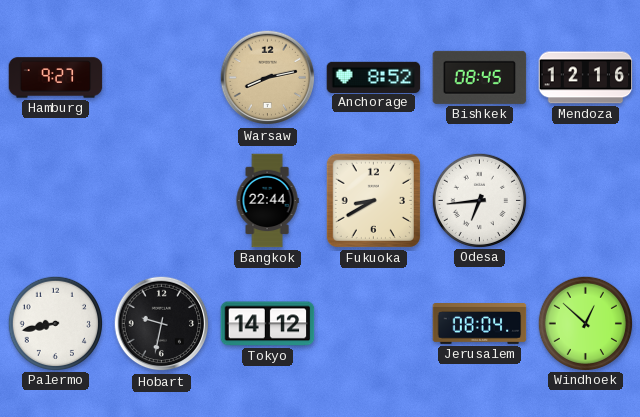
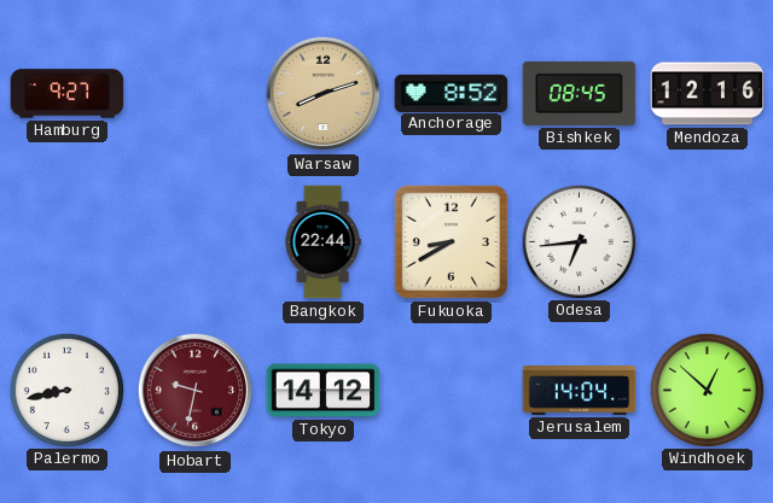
Warsaw: 8:13 -> 8:12
Hobart dial: black -> burgundy
Jerusalem: 08:04 -> 14:04
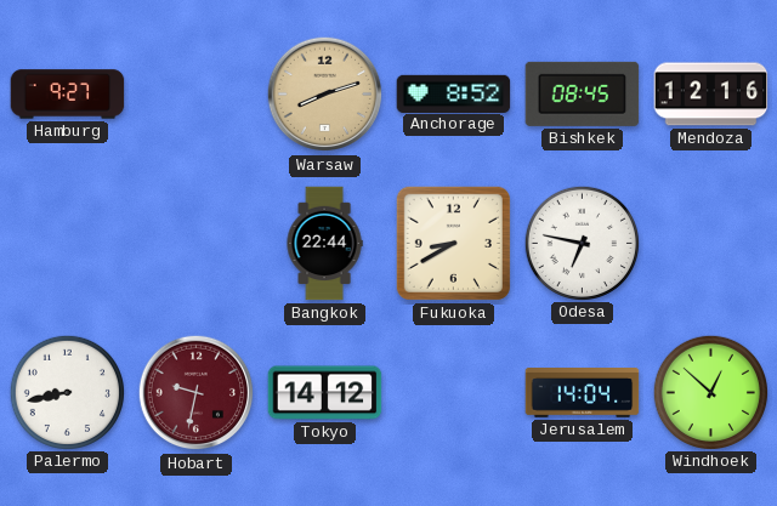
Odesa: 6:44 -> 6:47
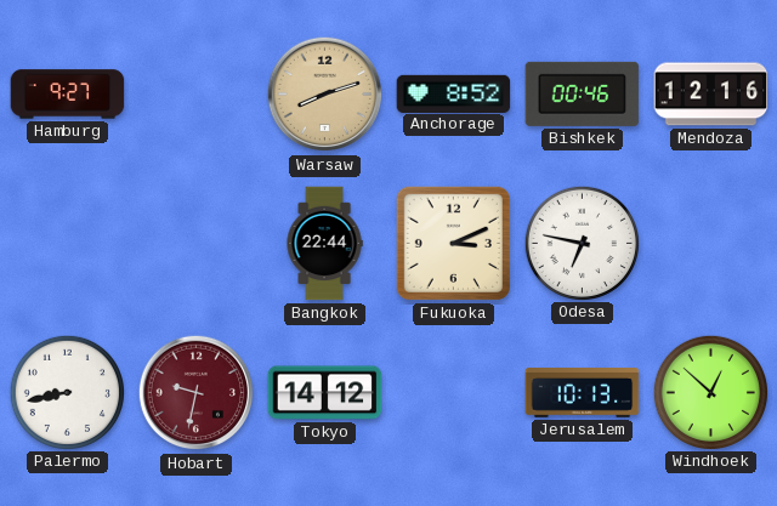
Bishkek: 08:45 -> 00:46
Fukuoka: 8:40 -> 3:11
Jerusalem: 14:04 -> 10:13
